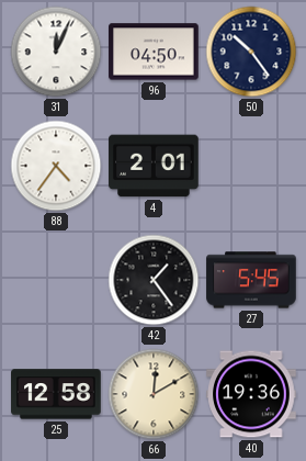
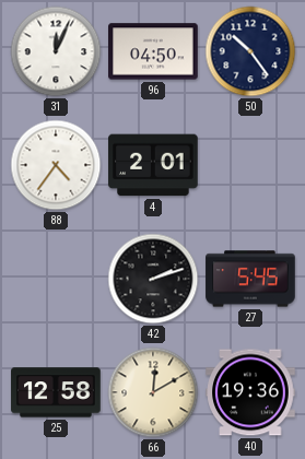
42: 1:24 -> 2:12
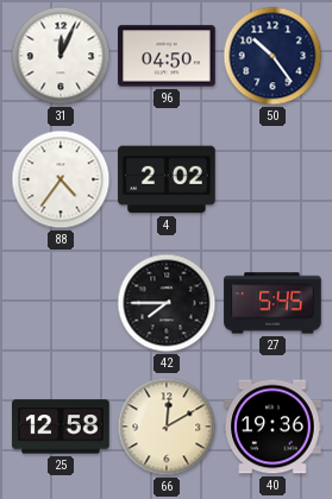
4: 2:01 -> 2:02
42: 2:12 -> 7:45
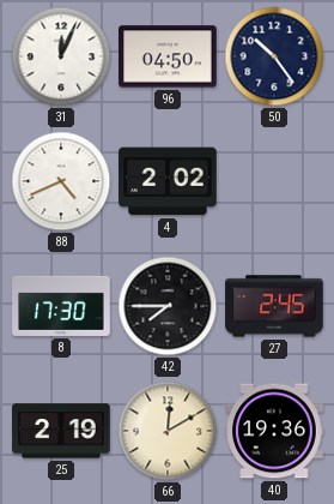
88: 4:36 -> 4:41
8: none -> 17:30
27: 5:45 -> 2:45
25: 12:58 -> 2:19
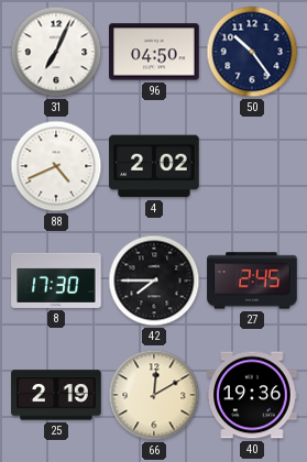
31: 12:04 -> 7:04
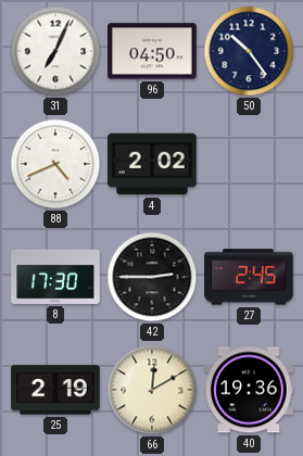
42: 7:45 -> 2:45
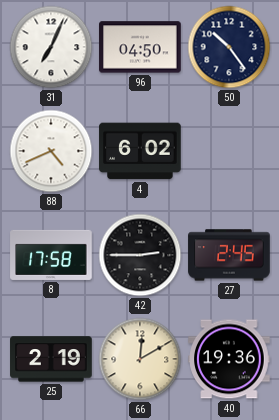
4: 2:02 -> 6:02
8: 17:30 -> 17:58
